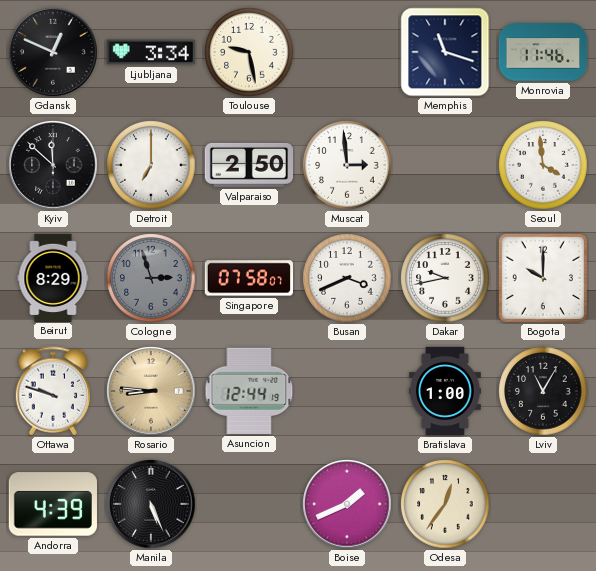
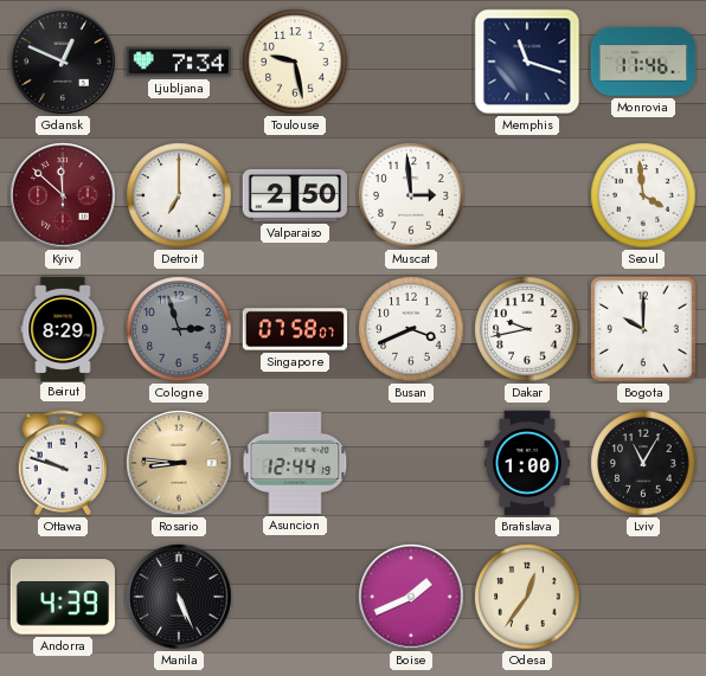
Ljubljana: 3:34 -> 7:34
Kyiv dial: black -> burgundy
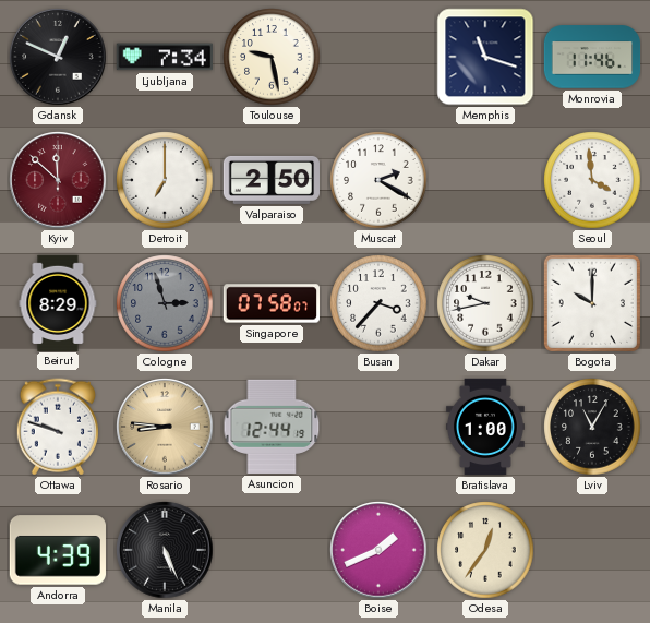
Muscat: 2:59 -> 2:20
Busan: 3:41 -> 3:37
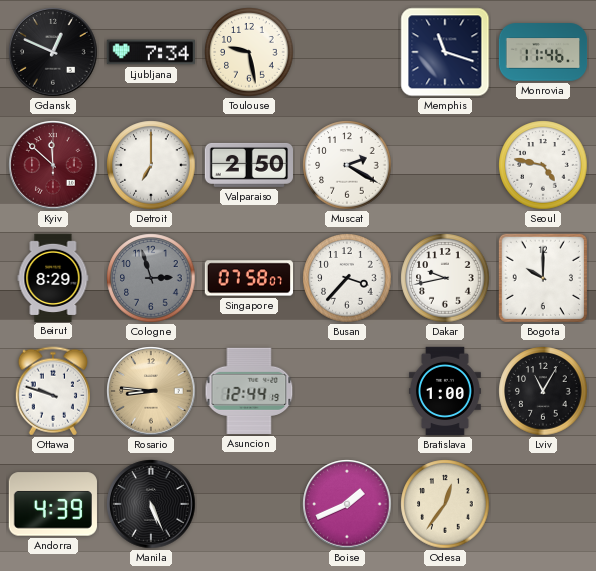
Seoul: 3:59 -> 4:47
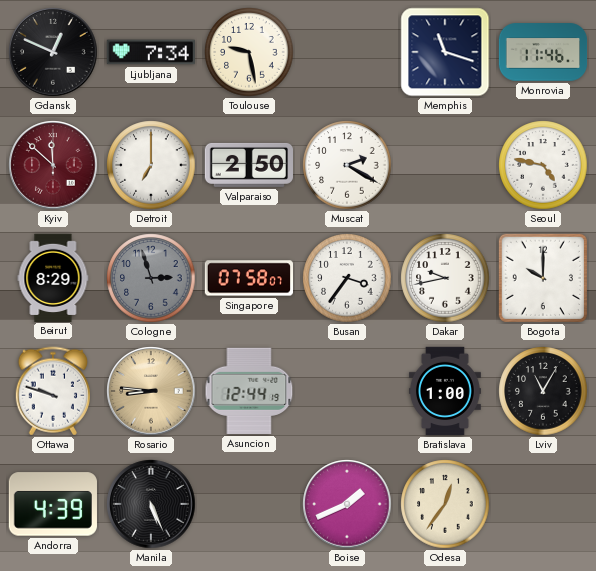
Busan: 3:37 -> 3:36
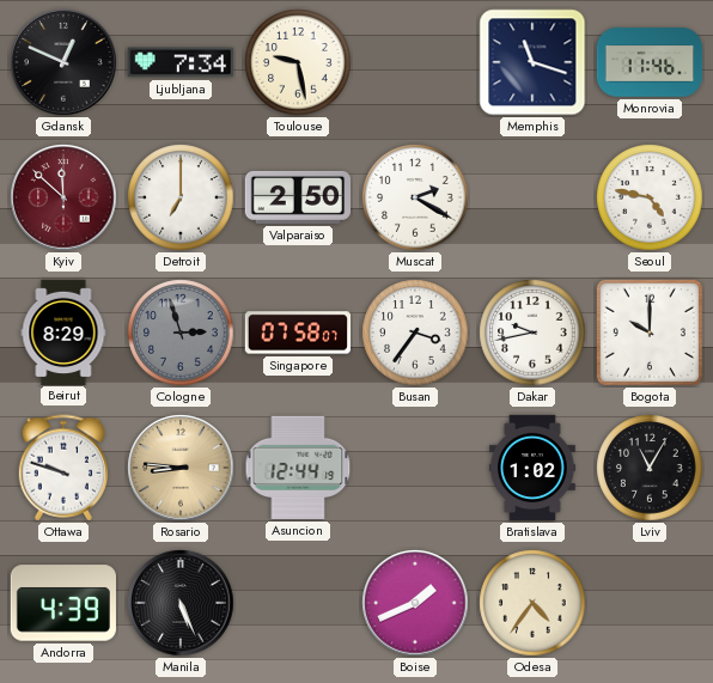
Bratislava: 1:00 -> 1:02
Odesa: 12:36 -> 4:36
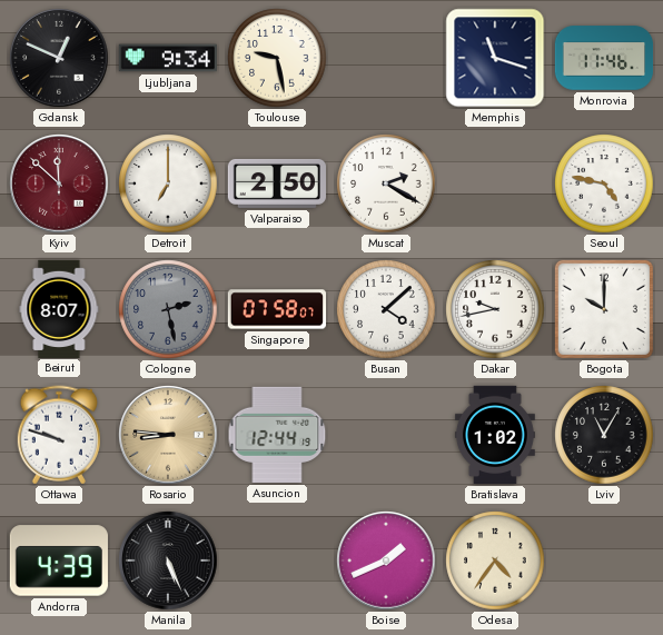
Ljubljana: 7:34 -> 9:34
Beirut: 8:29 -> 8:07
Cologne: 2:57 -> 2:28
Busan: 3:36 -> 4:08
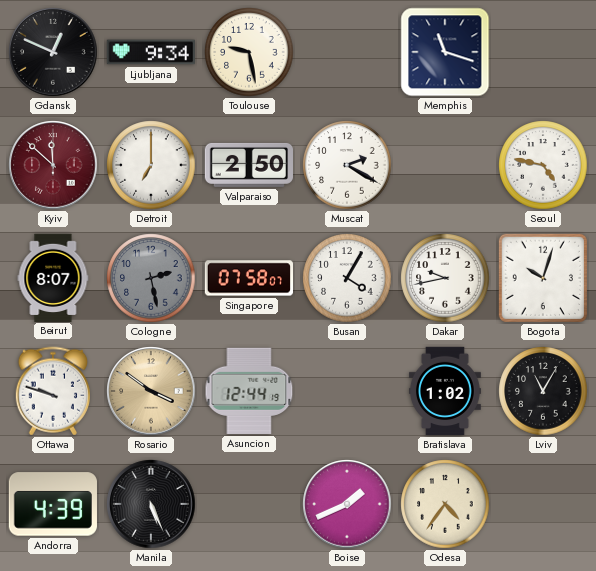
Monrovia: 11:46 -> none
Busan: 4:08 -> 4:05
Bogota: 10:00 -> 10:03
Rosario: 8:46 -> 3:51
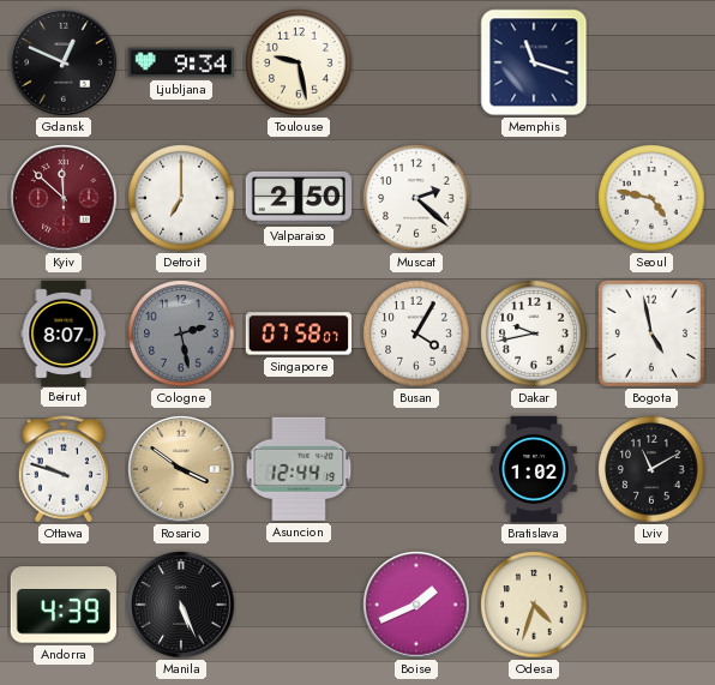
Muscat: 2:20 -> 2:22
Bogota: 10:03 -> 4:58
Lviv: 11:05 -> 11:10
Odesa: 4:36 -> 4:33
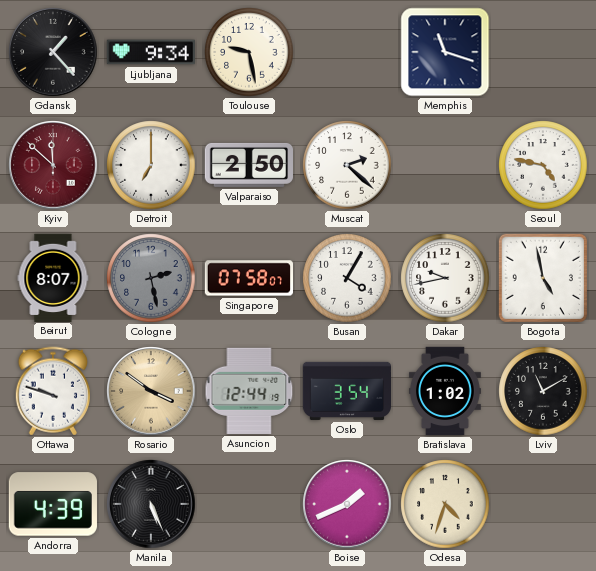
Gdansk: 12:49 -> 1:23
Oslo: none -> 3:54
